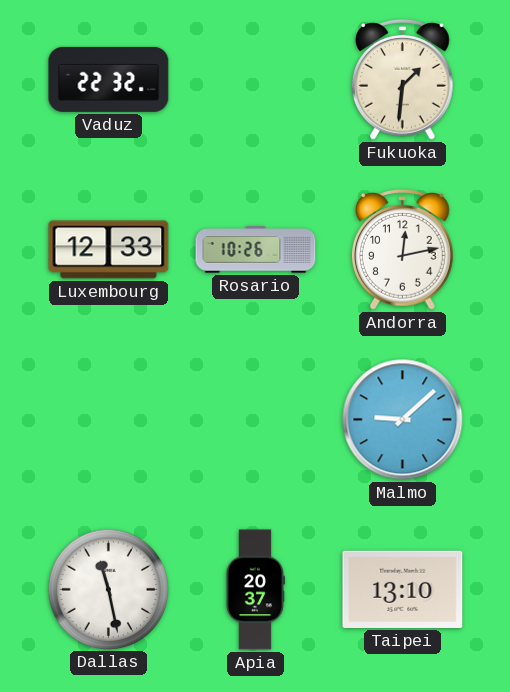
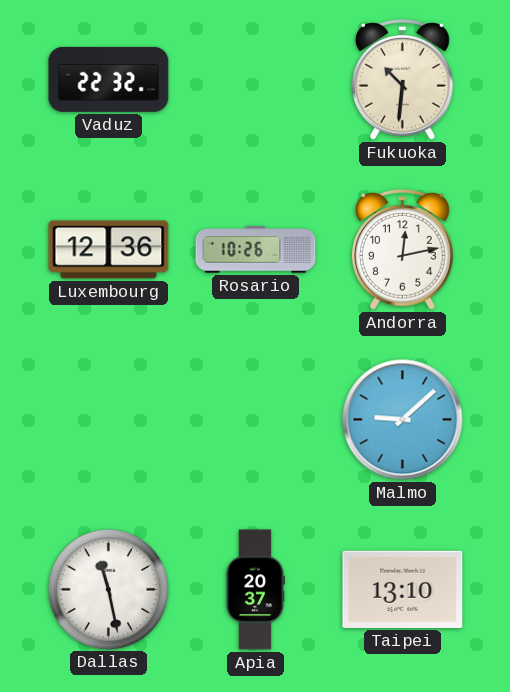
Fukuoka: 1:31 -> 10:31
Luxembourg: 12:33 -> 12:36
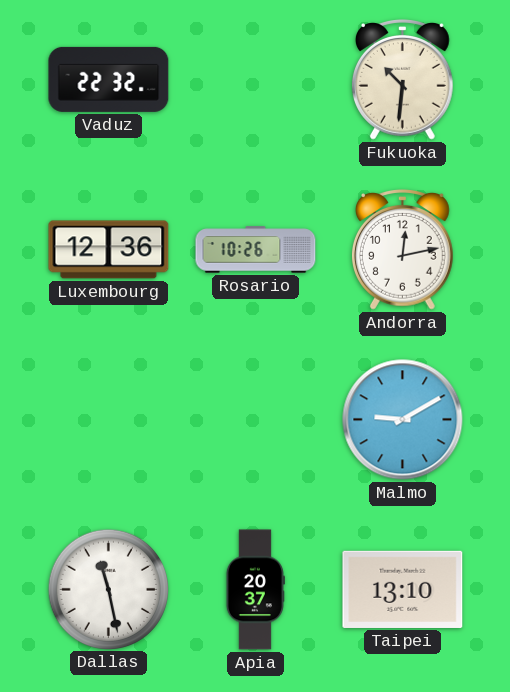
Malmo: 9:08 -> 9:10
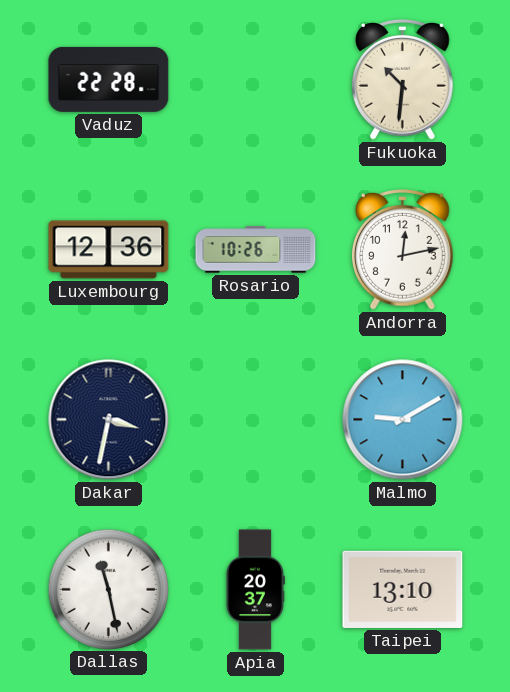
Vaduz: 22:32 -> 22:28
Dakar: none -> 3:32
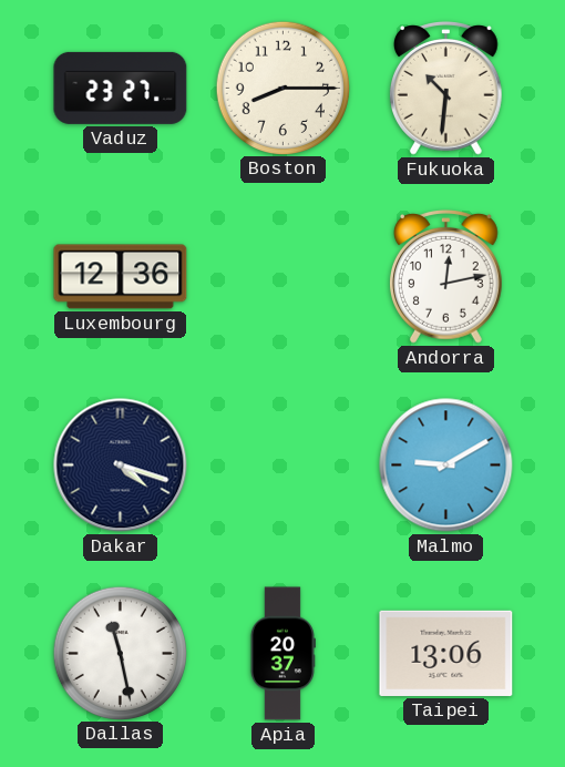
Vaduz: 22:28 -> 23:27
Boston: none -> 8:15
Rosario: 10:26 -> none
Dakar: 3:32 -> 4:18
Taipei: 13:10 -> 13:06
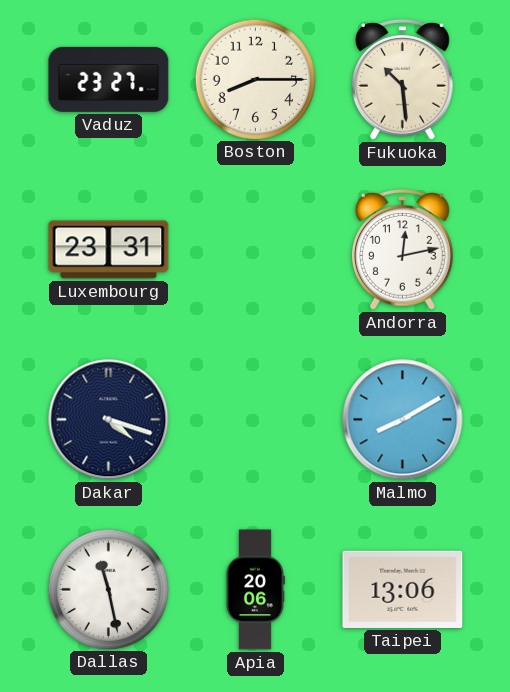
Fukuoka: 10:31 -> 10:29
Luxembourg: 12:36 -> 23:31
Malmo: 9:10 -> 8:10
Apia: 20:37 -> 20:06
